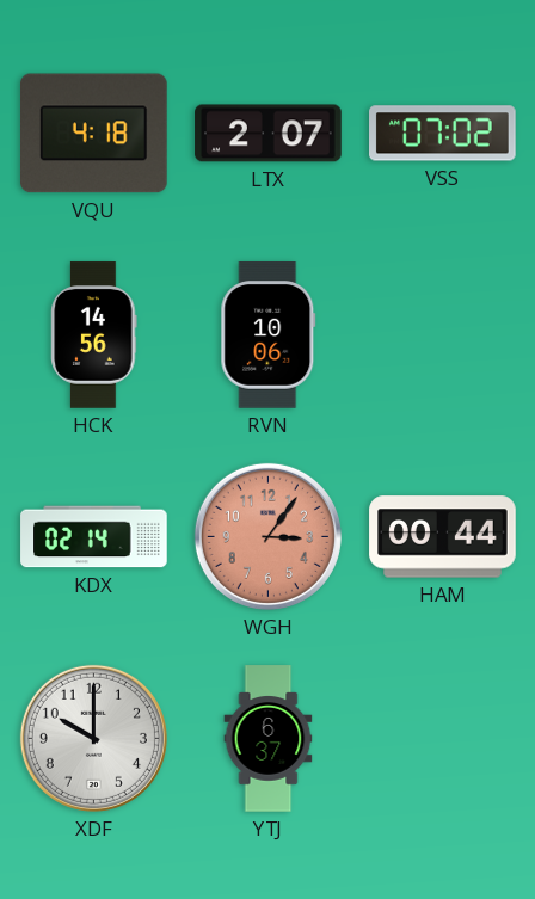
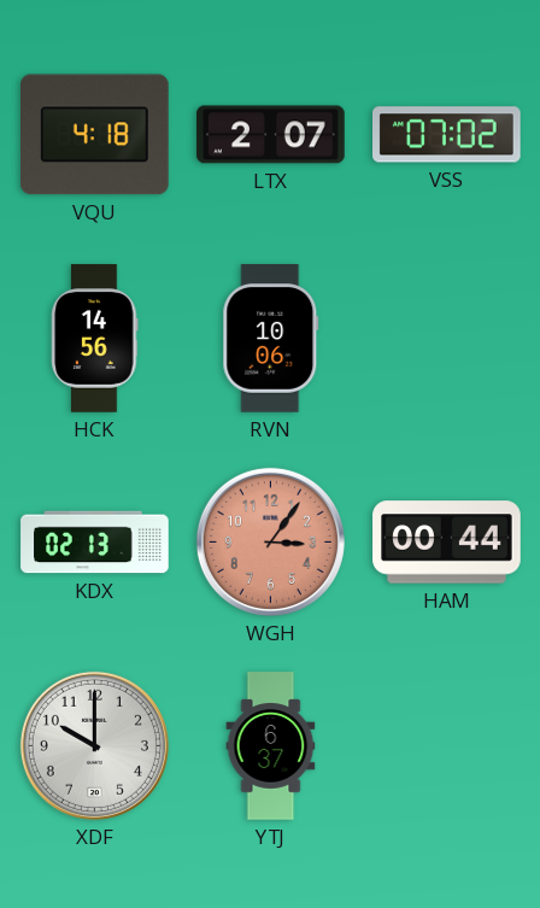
KDX: 02:14 -> 02:13
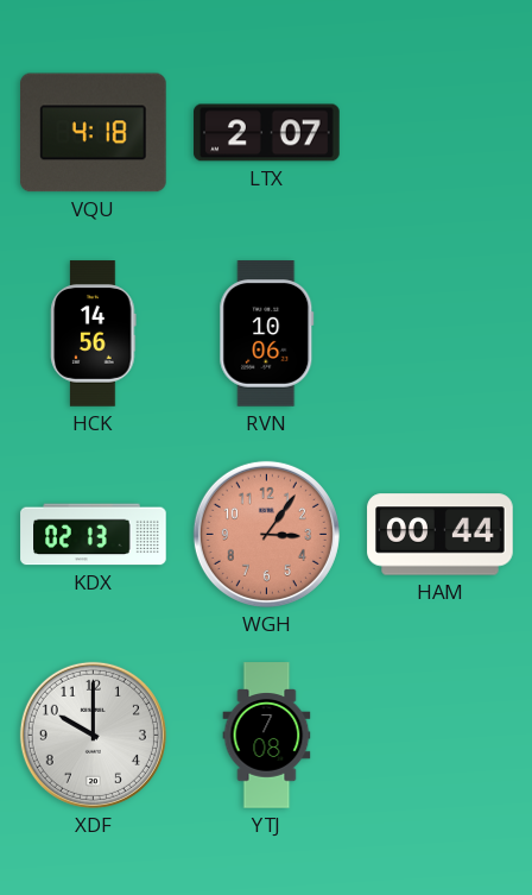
VSS: 07:02 -> none
YTJ: 6:37 -> 7:08
